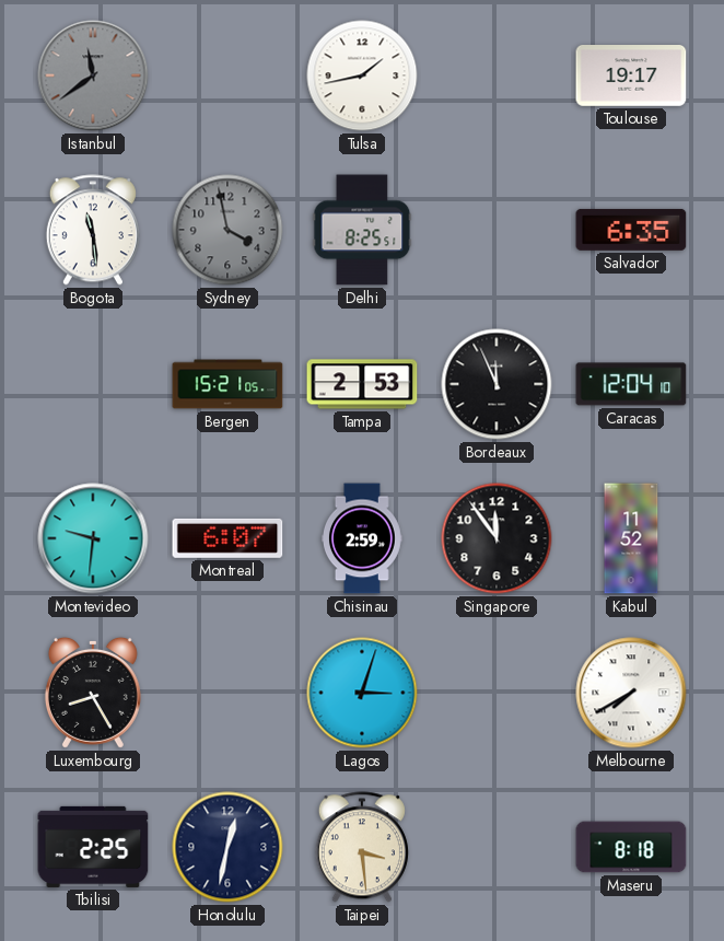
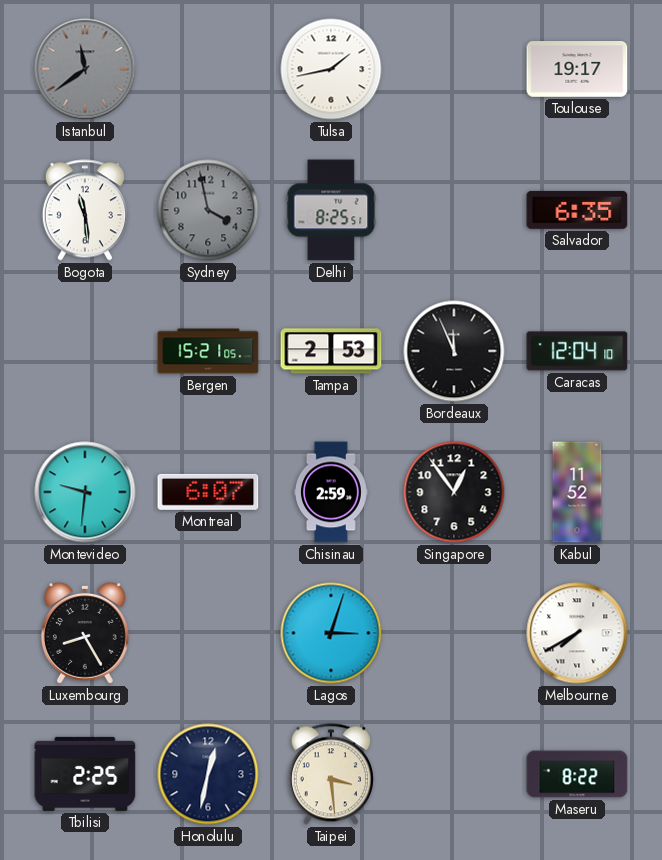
Singapore: 11:54 -> 12:54
Maseru: 8:18 -> 8:22
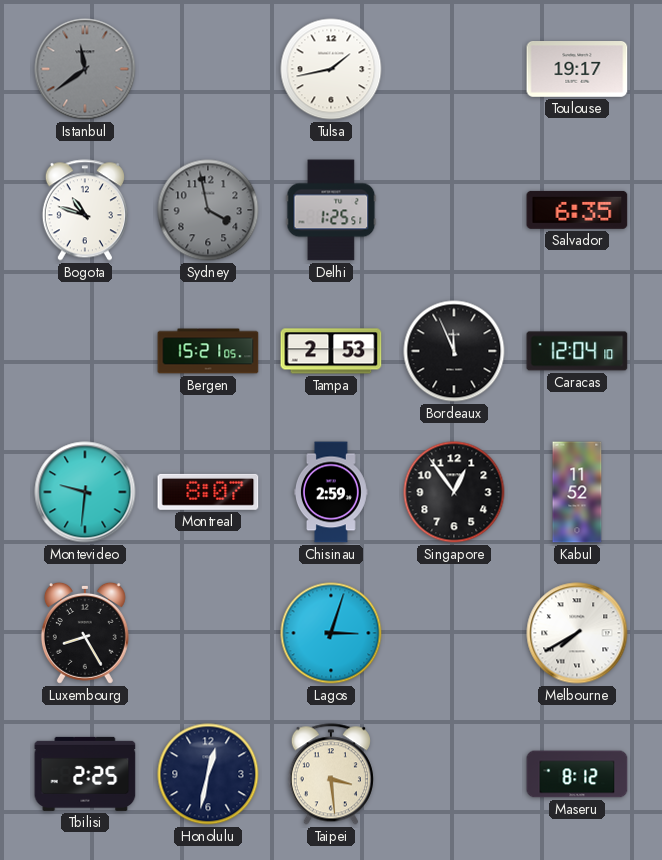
Bogota: 11:29 -> 10:48
Delhi: 8:25 -> 1:25
Montreal: 6:07 -> 8:07
Maseru: 8:22 -> 8:12
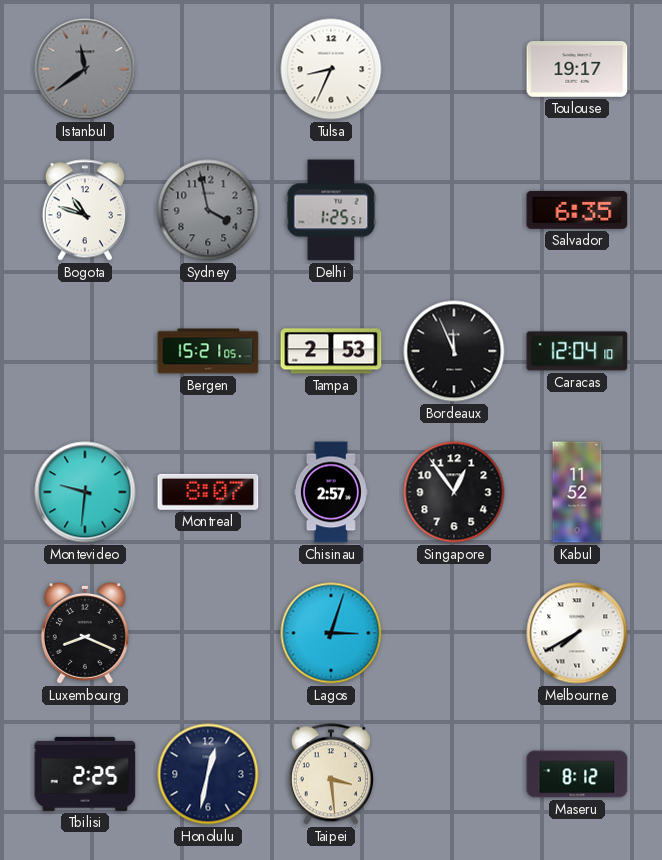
Tulsa: 1:43 -> 8:34
Chisinau: 2:59 -> 2:57
Luxembourg: 8:25 -> 8:19
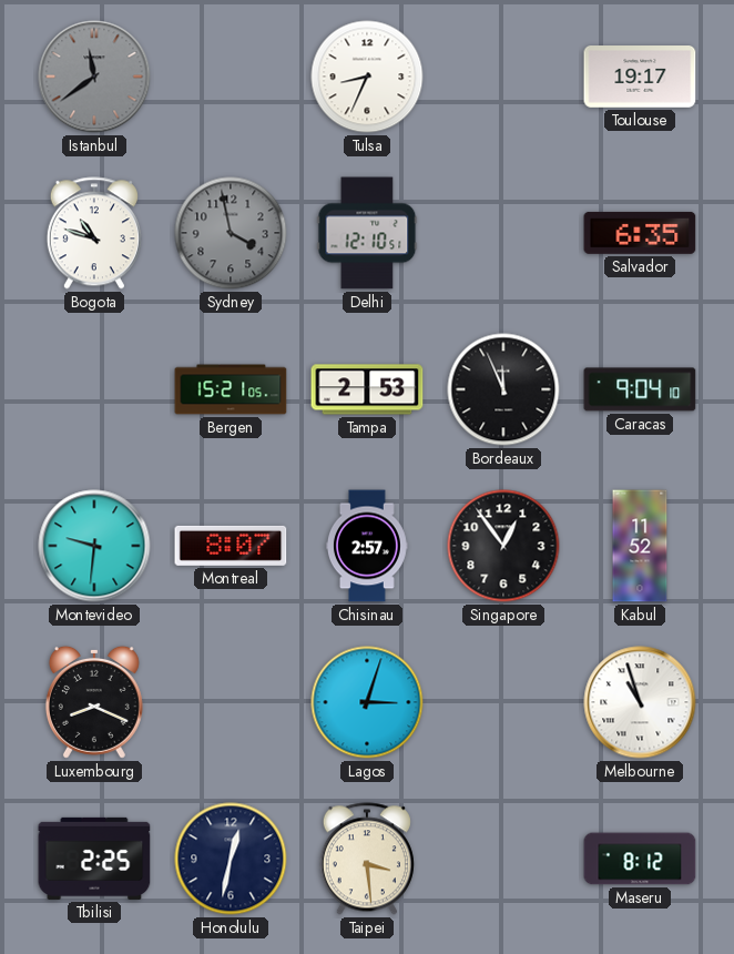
Delhi: 1:25 -> 12:10
Caracas: 12:04 -> 9:04
Melbourne: 7:40 -> 10:57
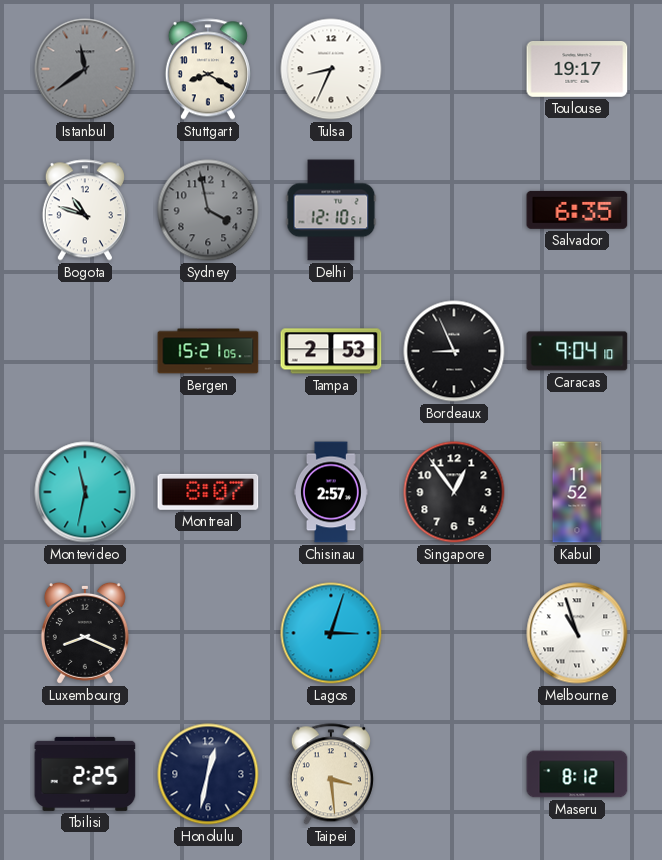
Stuttgart: none -> 8:20
Bordeaux: 11:56 -> 8:56
Montevideo: 9:31 -> 11:32
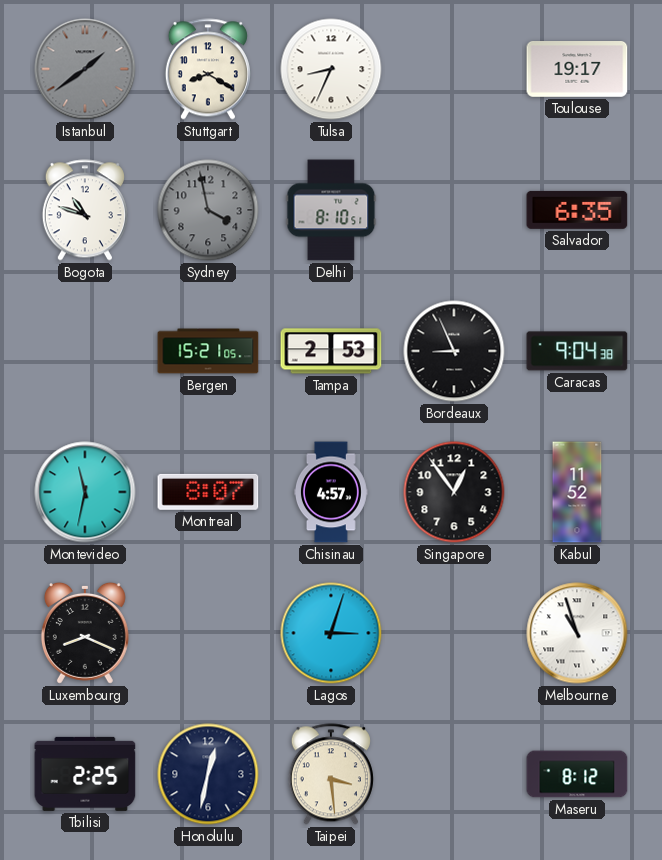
Istanbul: 11:39 -> 1:39
Delhi: 12:10 -> 8:10
Caracas: 9:04:10 -> 9:04:38
Chisinau: 2:57 -> 4:57
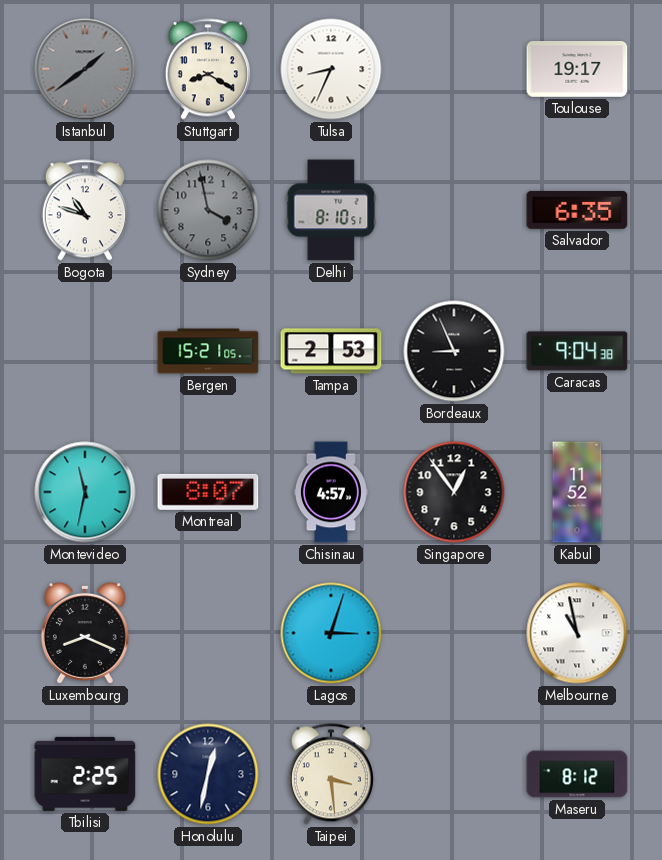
Melbourne: 10:57 -> 10:58
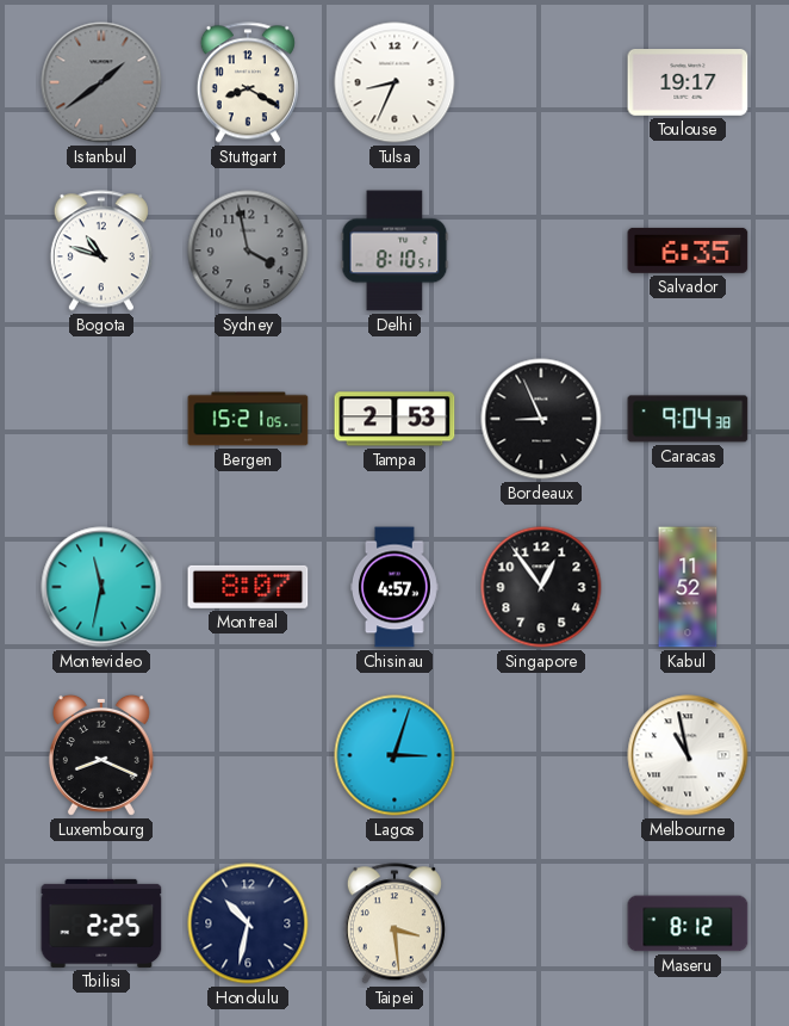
Honolulu: 12:32 -> 10:32
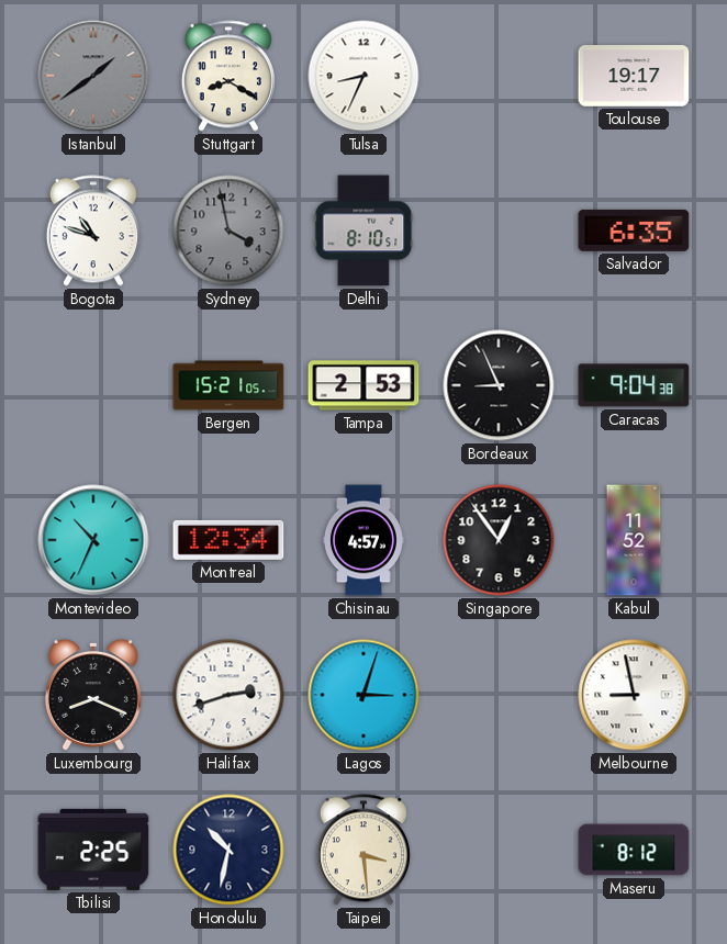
Montevideo: 11:32 -> 10:34
Montreal: 8:07 -> 12:34
Halifax: none -> 2:42
Melbourne: 10:58 -> 8:58
